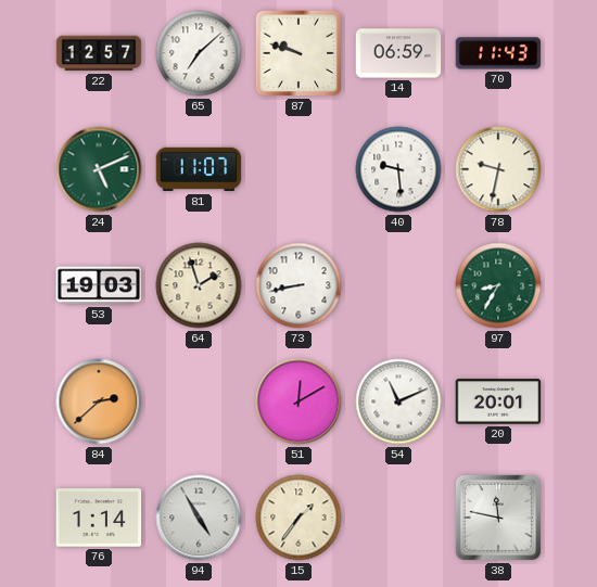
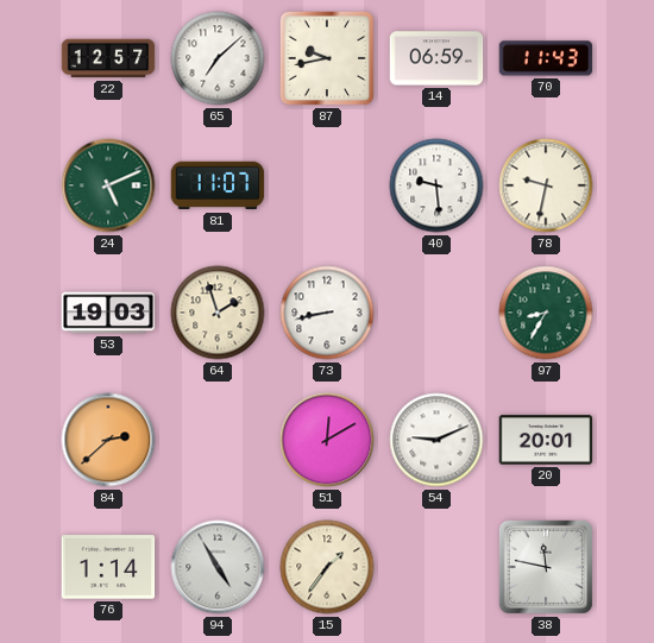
87: 9:48 -> 9:43
54: 11:11 -> 9:11
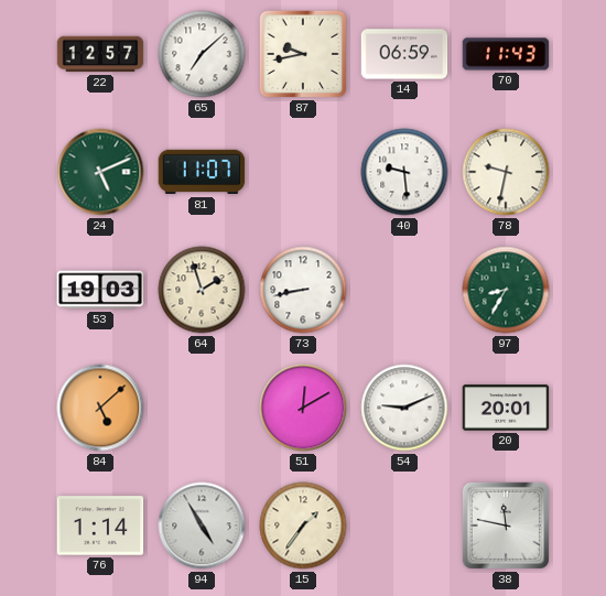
84: 2:38 -> 5:08
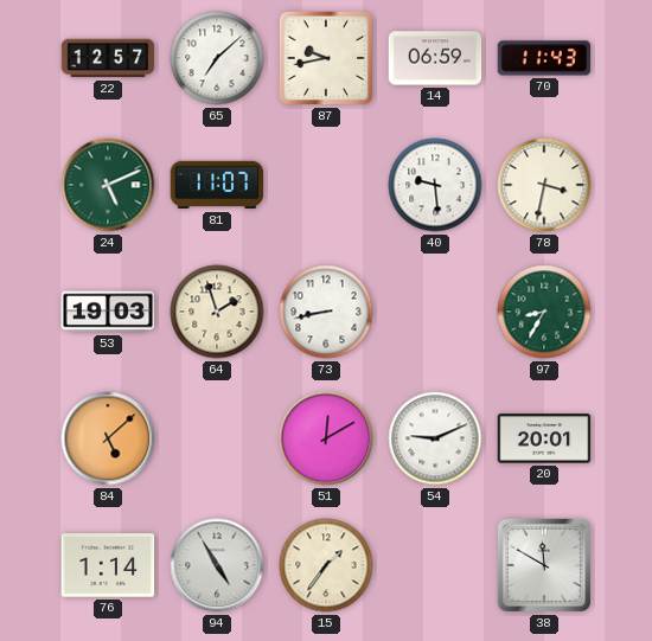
78: 9:32 -> 3:32
38: 11:47 -> 11:50
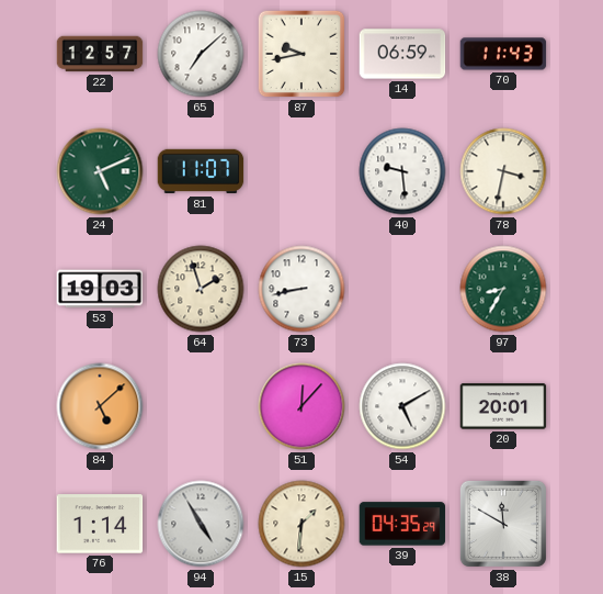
51: 12:10 -> 12:07
54: 9:11 -> 5:10
15: 1:36 -> 1:31
39: none -> 04:35
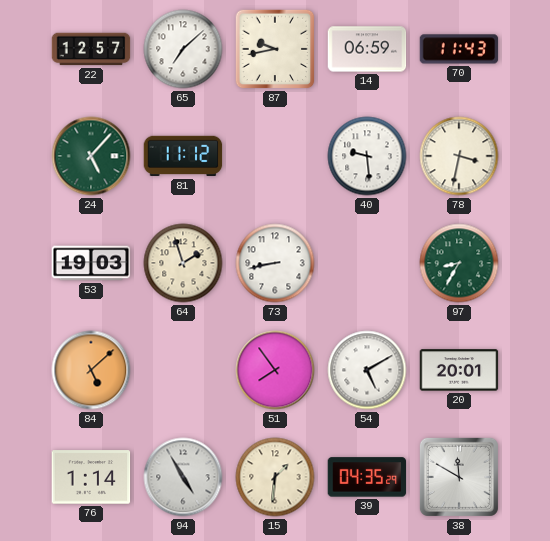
24: 5:11 -> 5:07
81: 11:07 -> 11:12
51: 12:07 -> 7:54
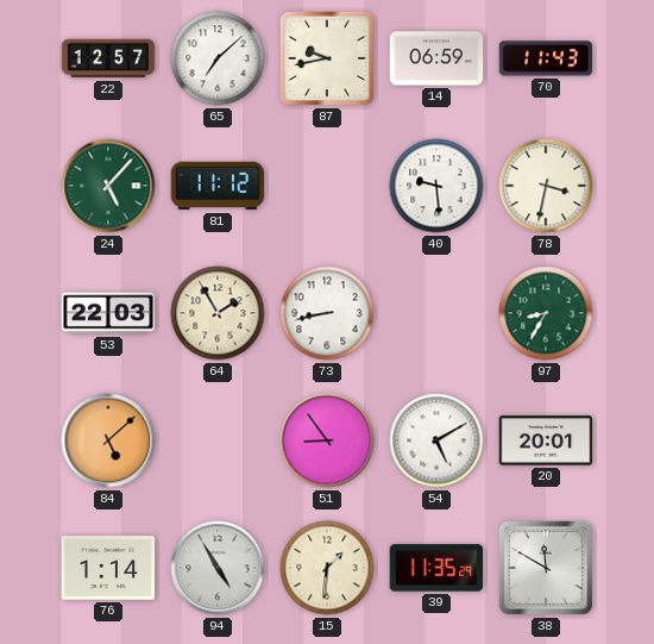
53: 19:03 -> 22:03
64: 1:57 -> 1:55
51: 7:54 -> 8:54
39: 04:35 -> 11:35
